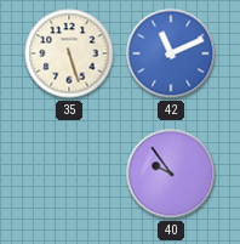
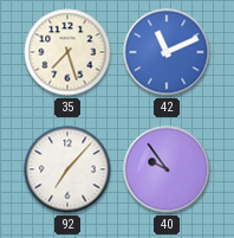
35: 5:27 -> 7:27
92: none -> 7:07
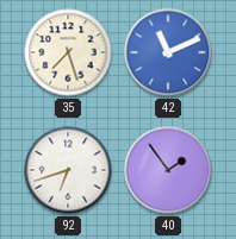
92: 7:07 -> 6:42
40: 9:54 -> 1:54
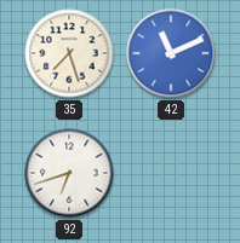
40: 1:54 -> none
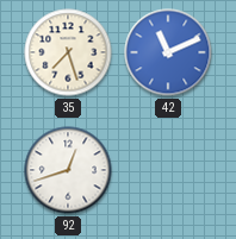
92: 6:42 -> 12:42
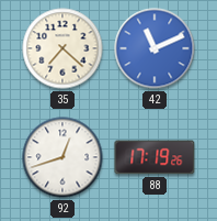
35: 7:27 -> 7:22
88: none -> 17:19
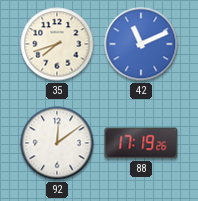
35: 7:22 -> 7:42
92: 12:42 -> 12:09
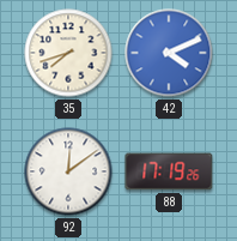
42: 11:11 -> 4:11
